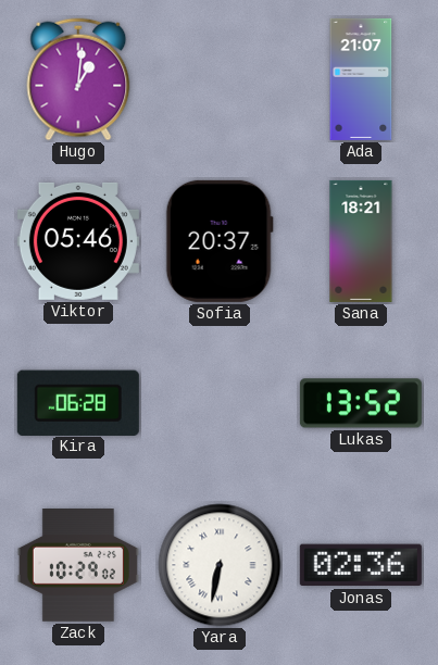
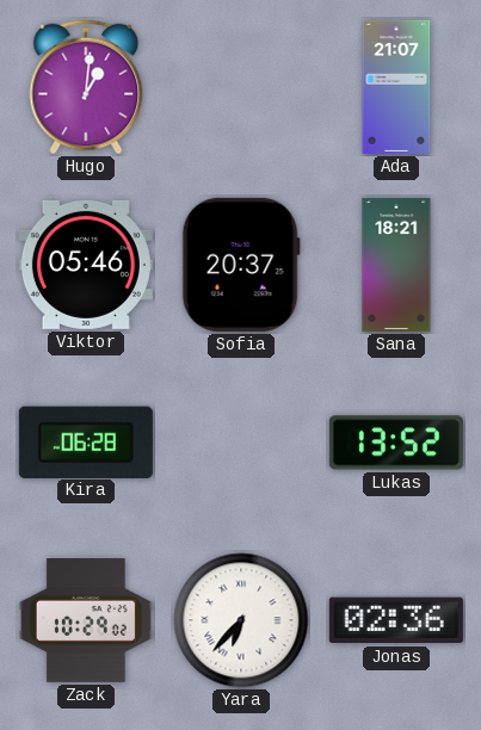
Yara: 6:32 -> 6:37
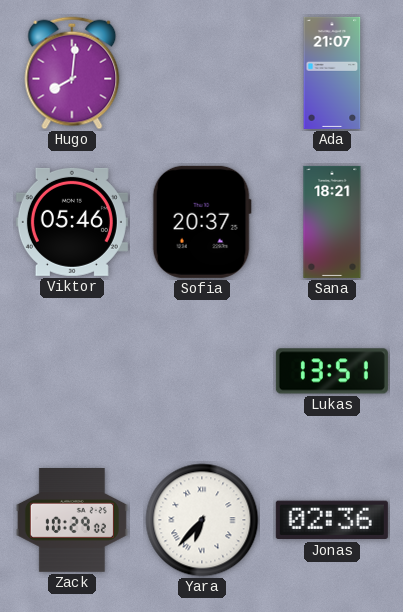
Hugo: 1:01 -> 8:01
Kira: 06:28 -> none
Lukas: 13:52 -> 13:51
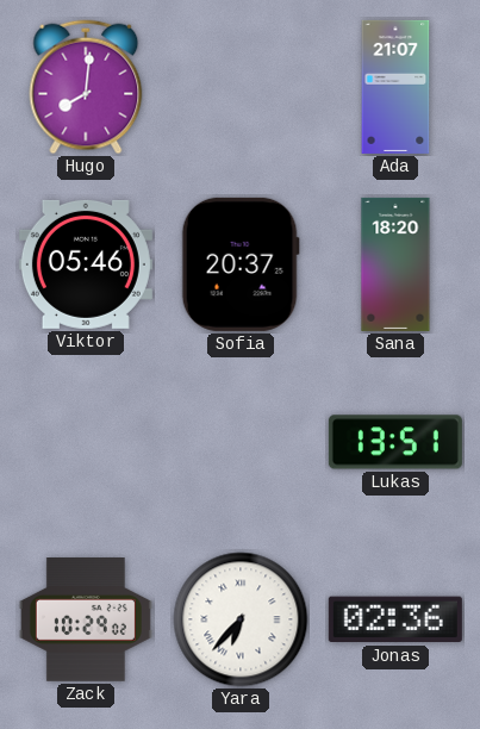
Sana: 18:21 -> 18:20
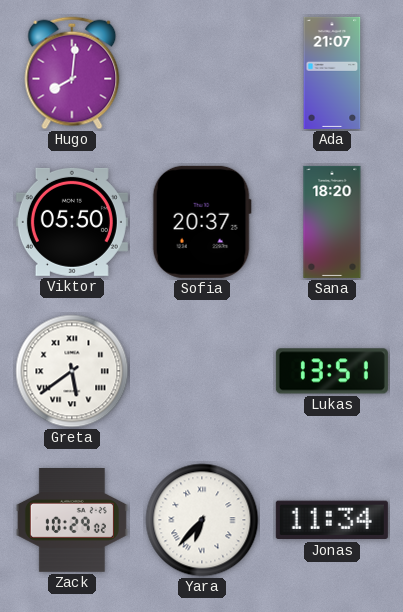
Viktor: 05:46 -> 05:50
Greta: none -> 5:39
Jonas: 02:36 -> 11:34
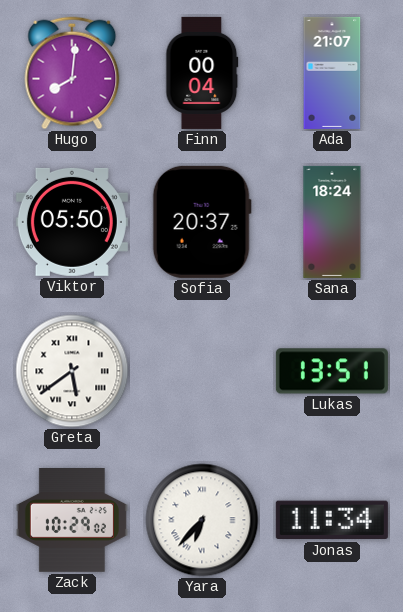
Finn: none -> 00:04
Sana: 18:20 -> 18:24
